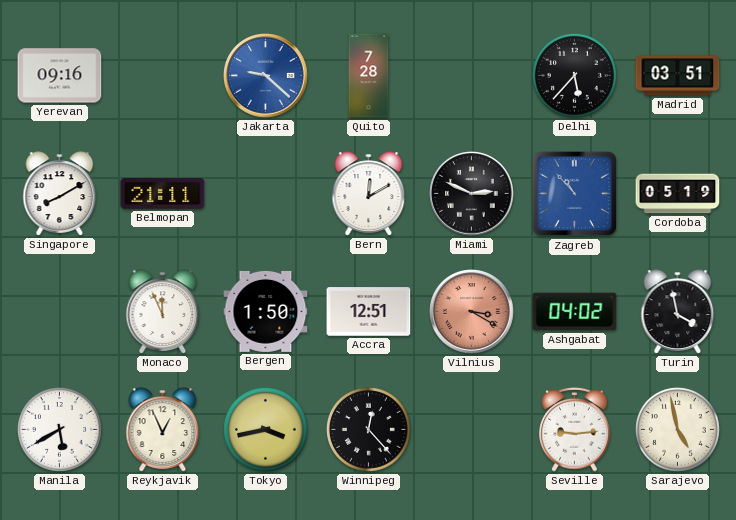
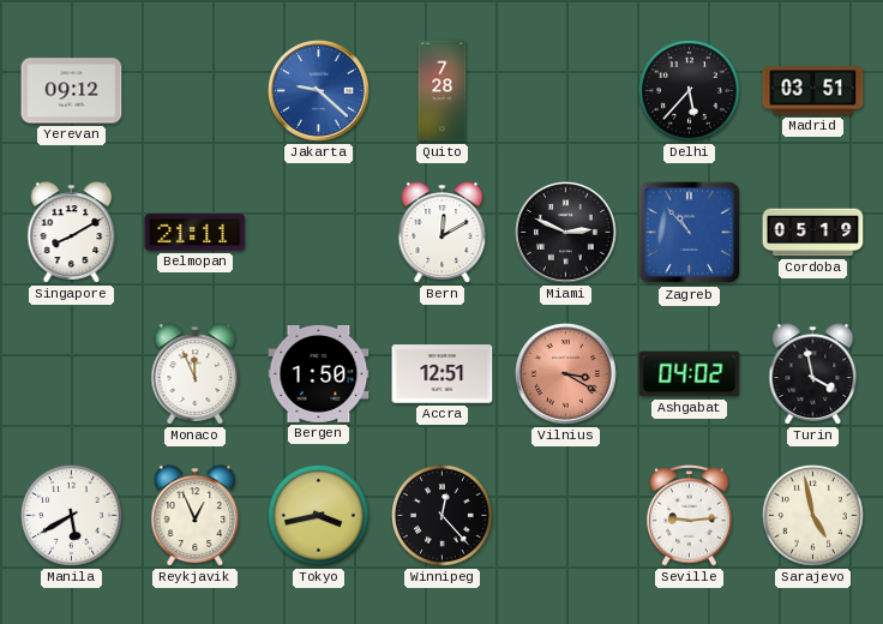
Yerevan: 09:16 -> 09:12
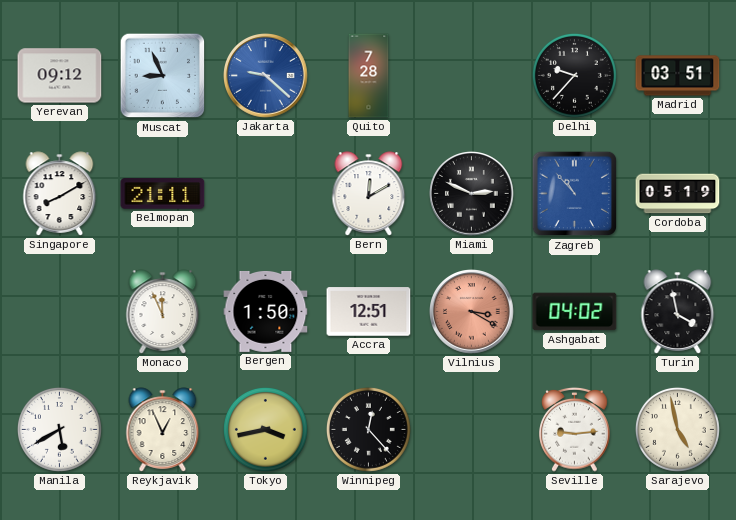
Muscat: none -> 8:56
Delhi: 5:37 -> 9:37
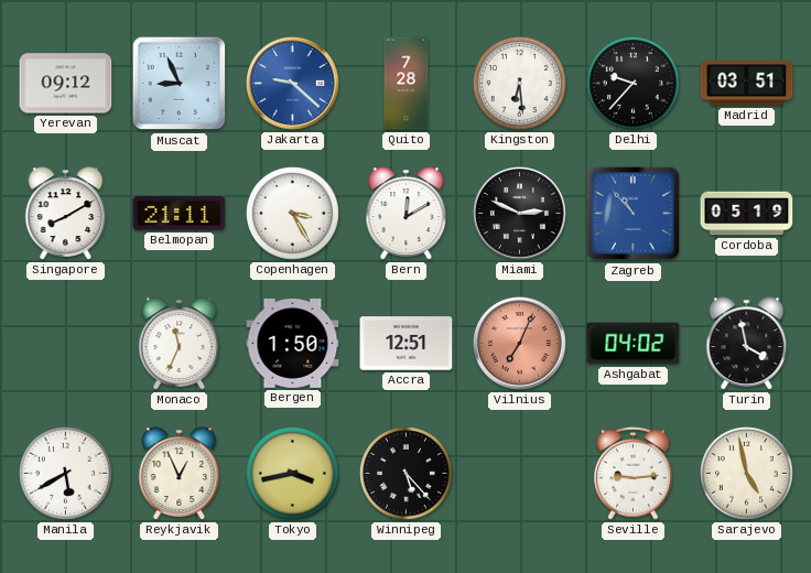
Kingston: none -> 6:29
Copenhagen: none -> 3:25
Monaco: 11:56 -> 11:34
Vilnius: 3:20 -> 7:04
Winnipeg: 12:23 -> 5:23
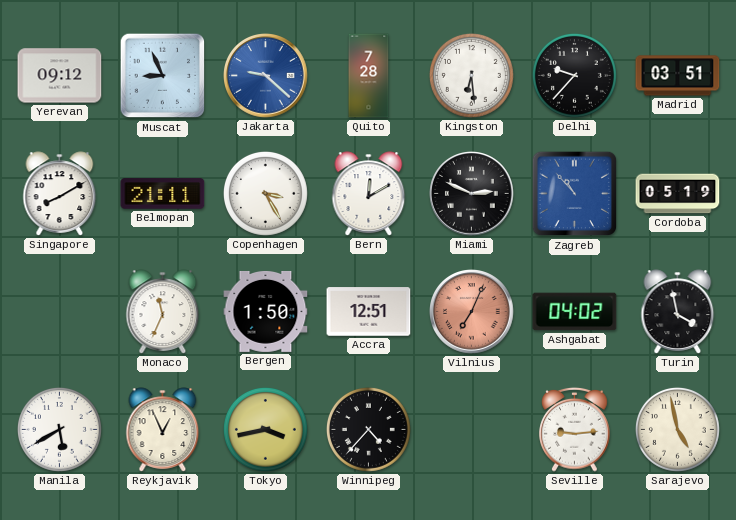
Winnipeg: 5:23 -> 4:37
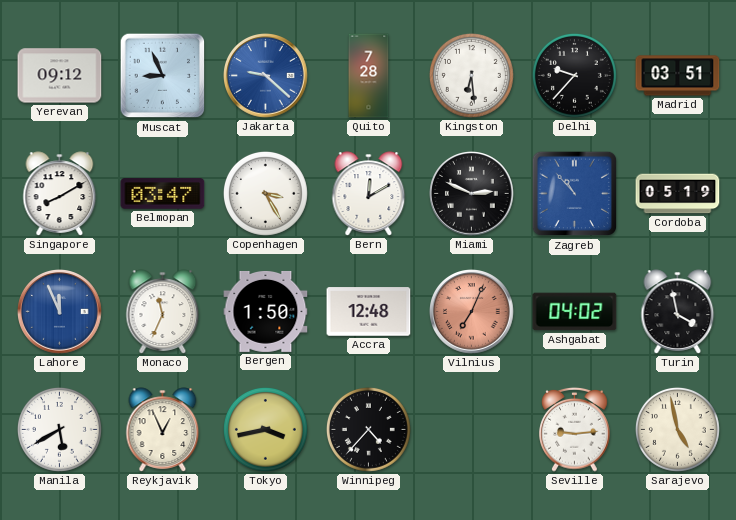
Belmopan: 21:11 -> 03:47
Lahore: none -> 11:56
Accra: 12:51 -> 12:48
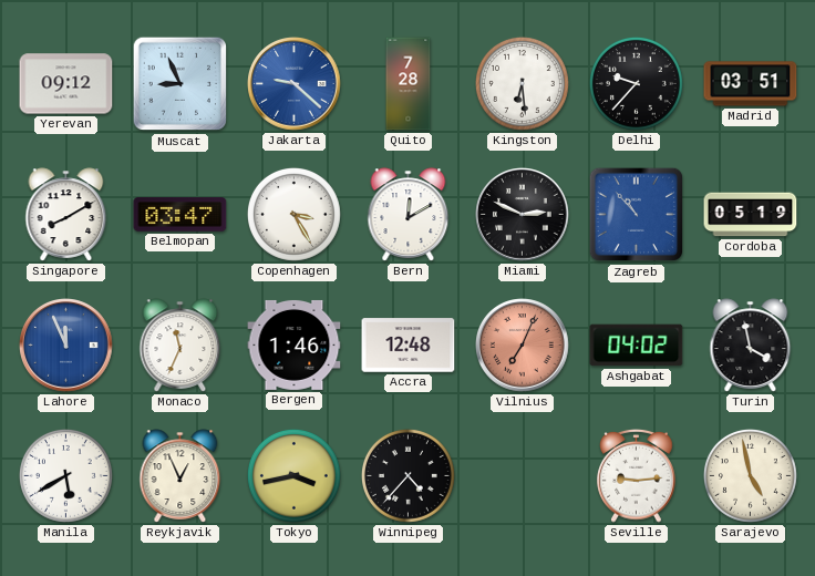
Bergen: 1:50 -> 1:46
